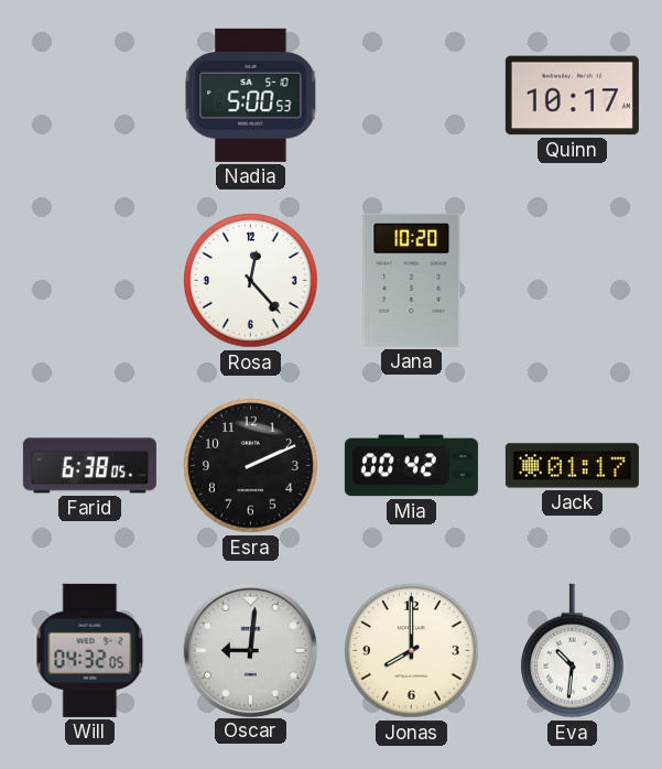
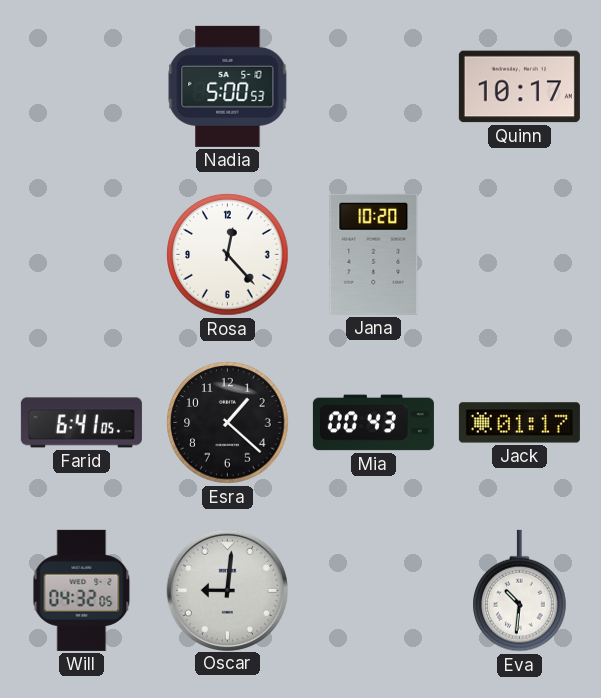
Farid: 6:38 -> 6:41
Esra: 2:11 -> 1:22
Mia: 00:42 -> 00:43
Jonas: 8:00 -> none
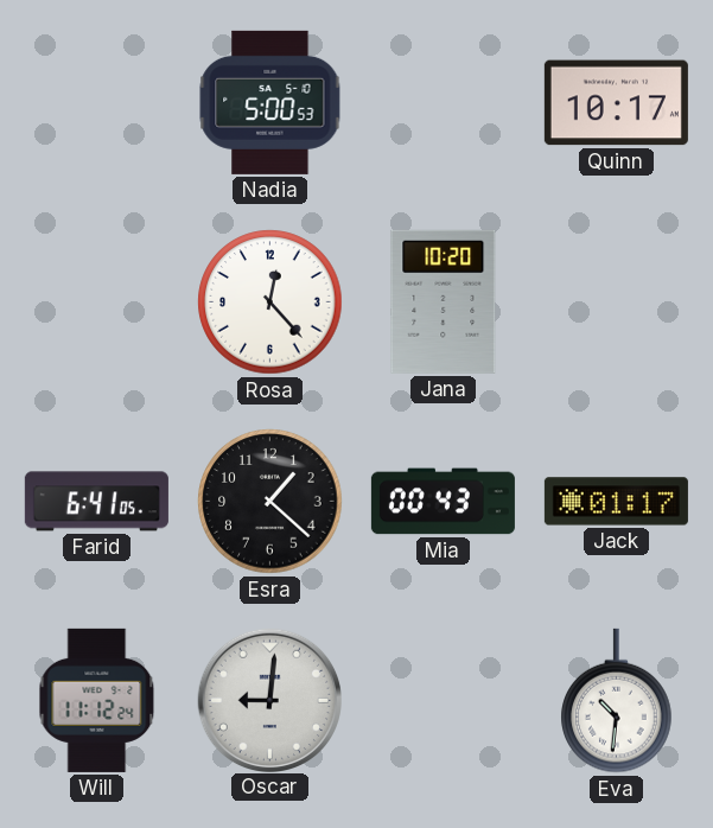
Will: 04:32 -> 11:12
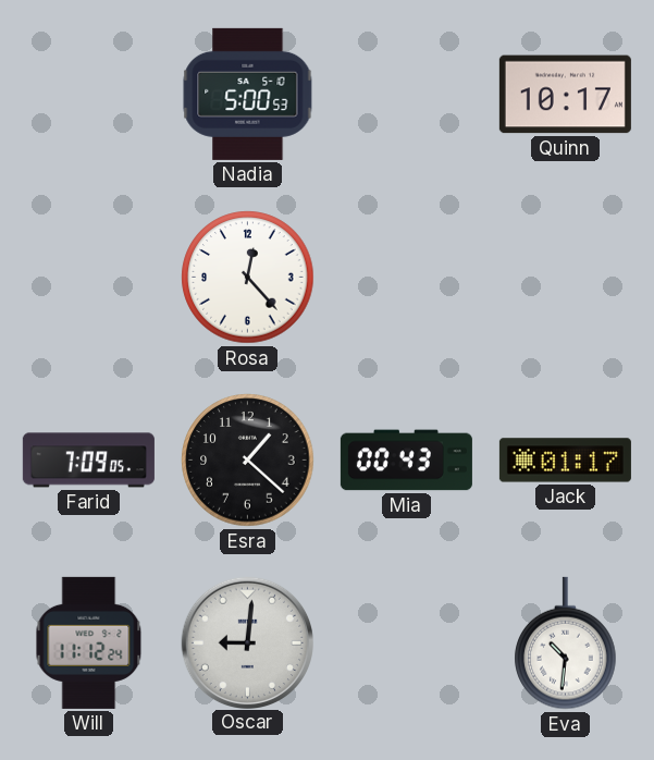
Jana: 10:20 -> none
Farid: 6:41 -> 7:09
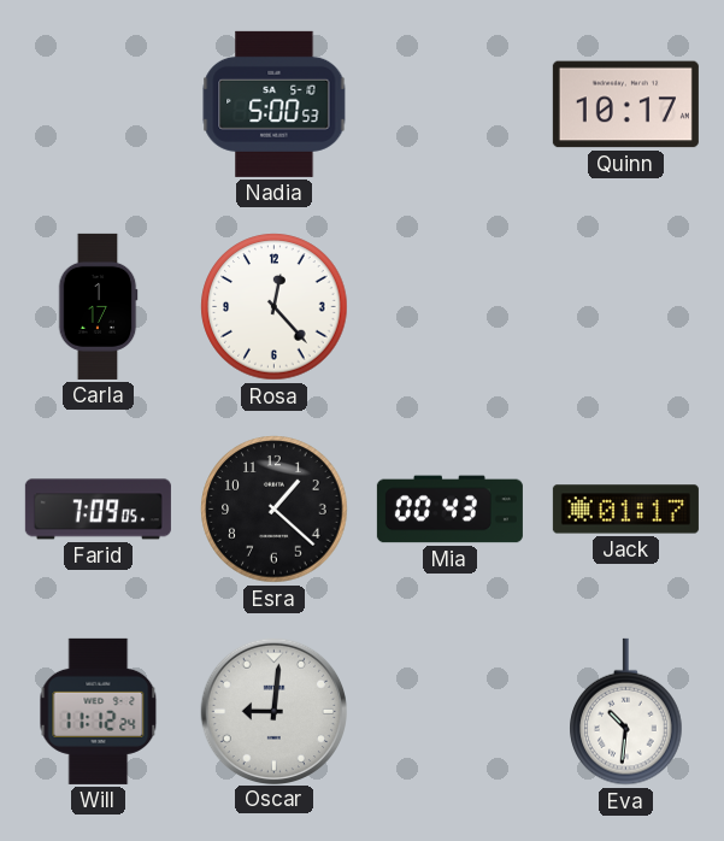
Carla: none -> 1:17
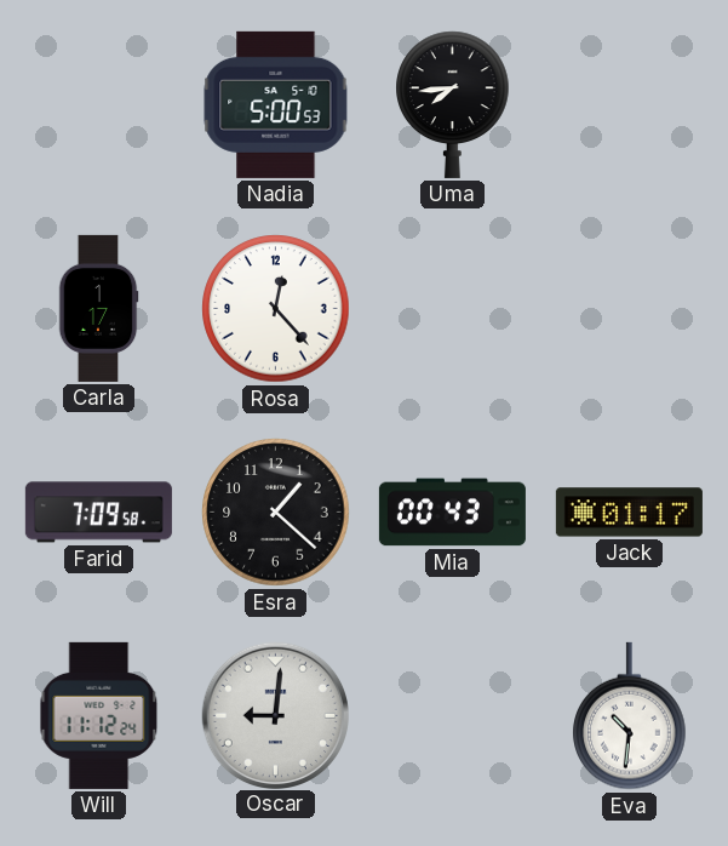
Uma: none -> 7:44
Quinn: 10:17 -> none
Farid: 7:09:05 -> 7:09:58
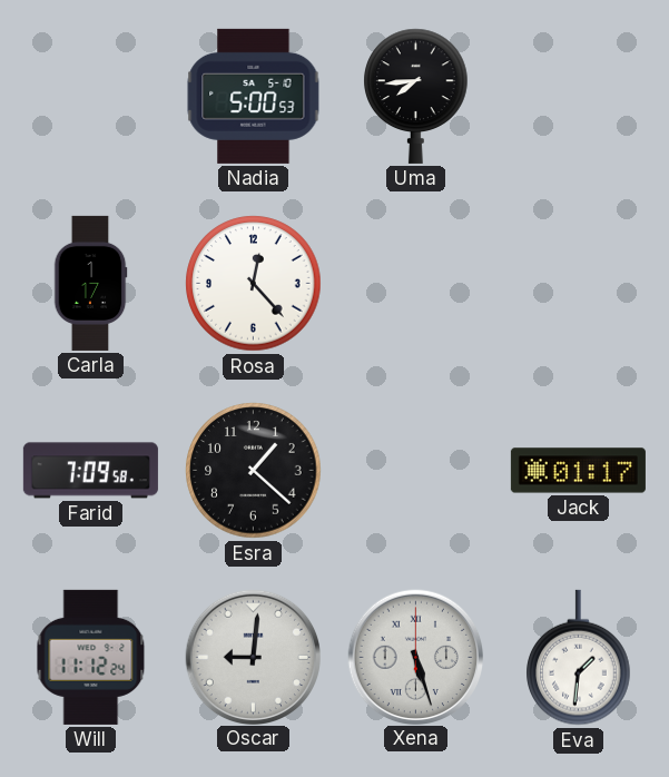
Mia: 00:43 -> none
Xena: none -> 5:27
Eva: 10:31 -> 1:31
